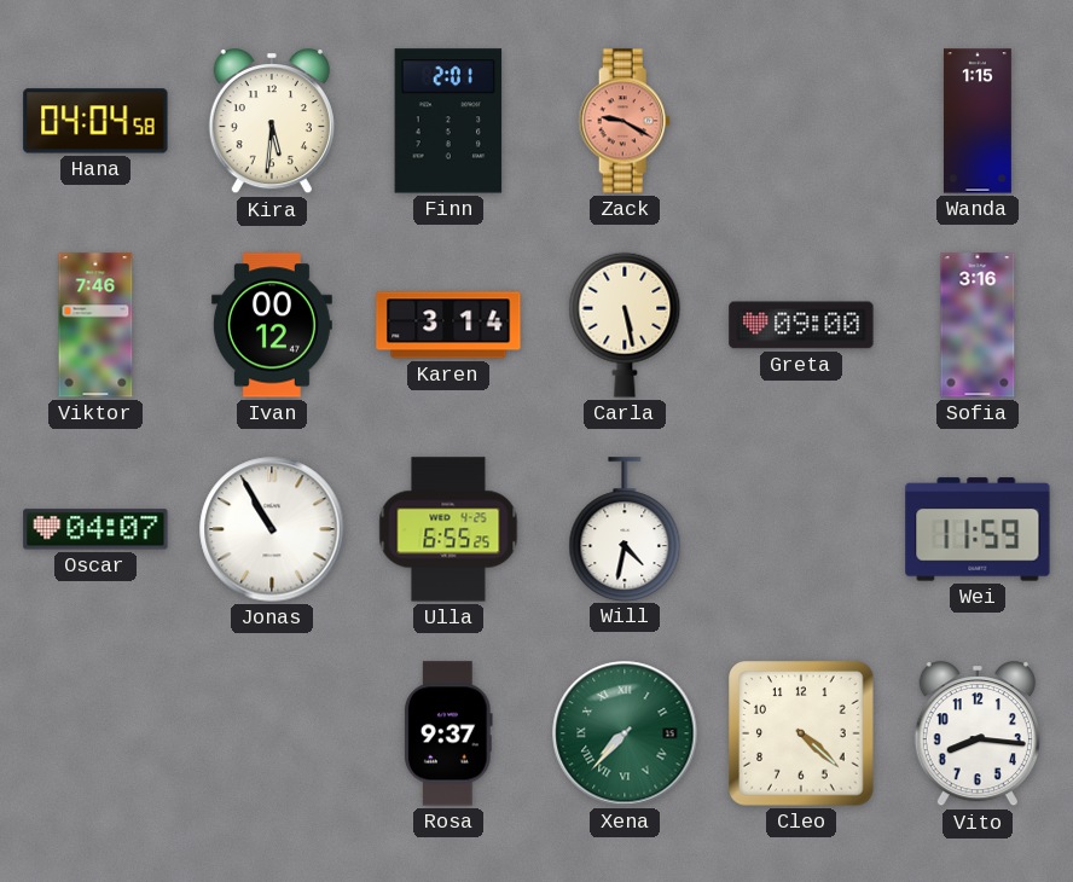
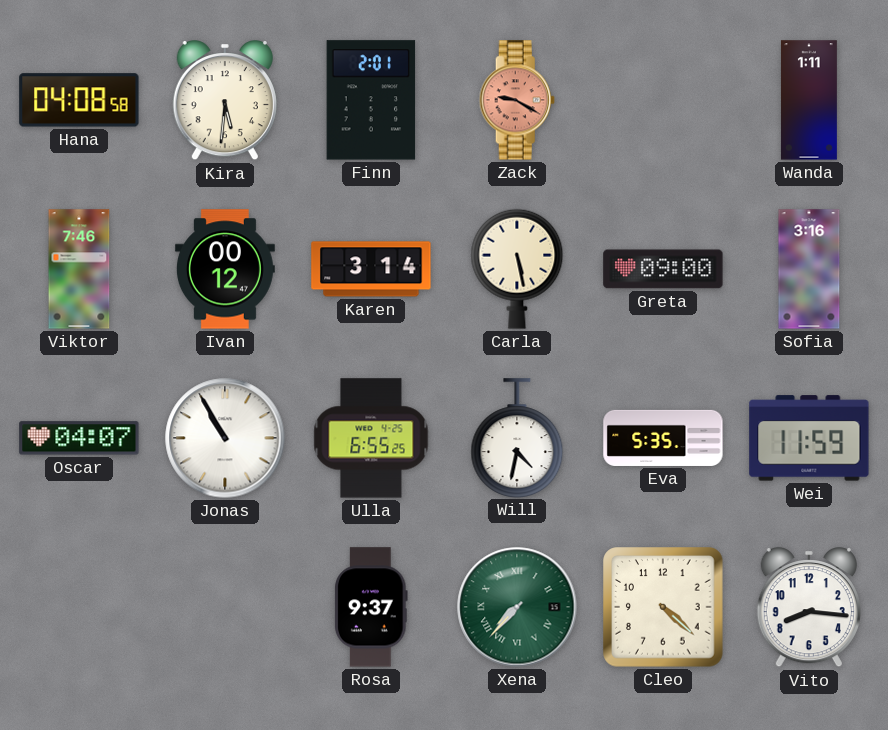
Hana: 04:04 -> 04:08
Wanda: 1:15 -> 1:11
Eva: none -> 5:35
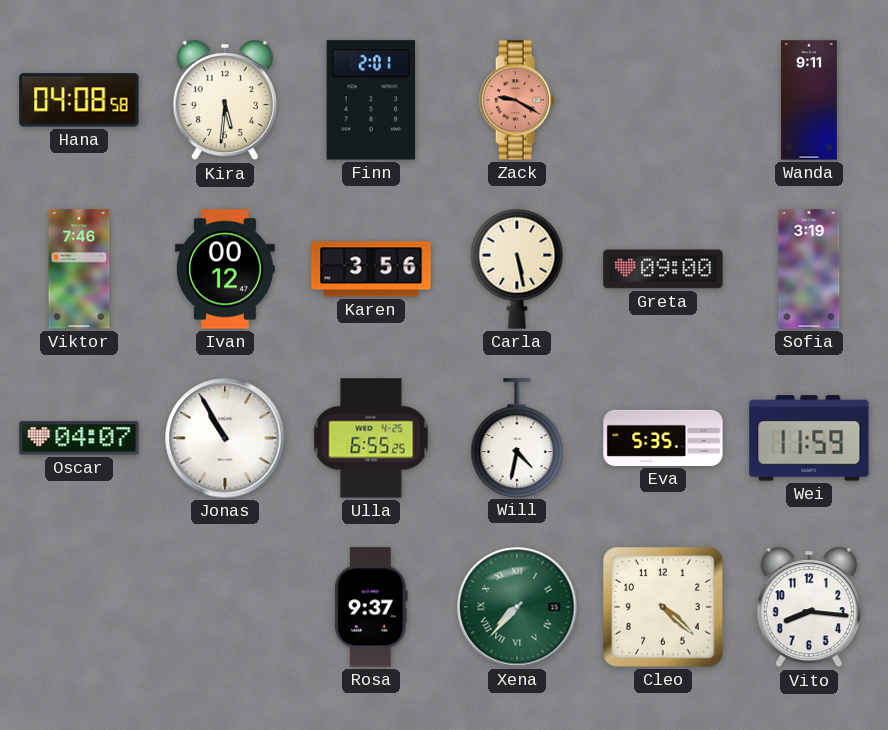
Wanda: 1:11 -> 9:11
Karen: 3:14 -> 3:56
Sofia: 3:16 -> 3:19
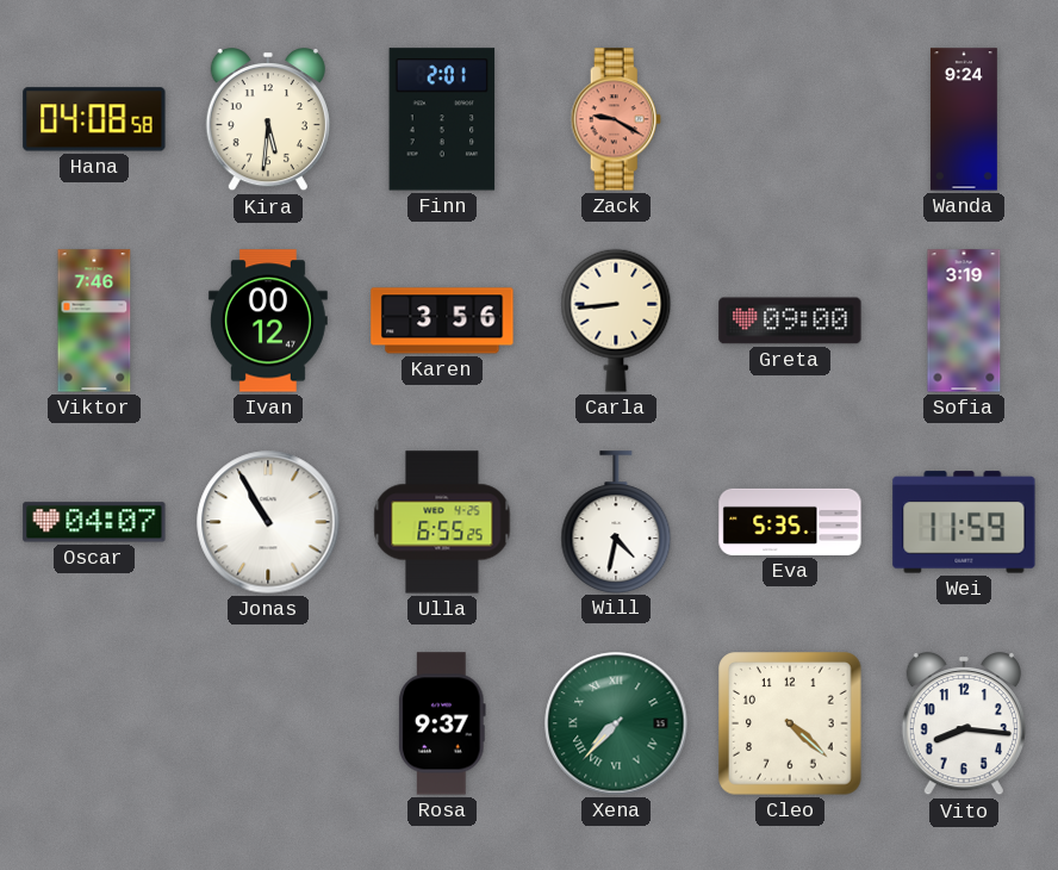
Wanda: 9:11 -> 9:24
Carla: 5:28 -> 8:44
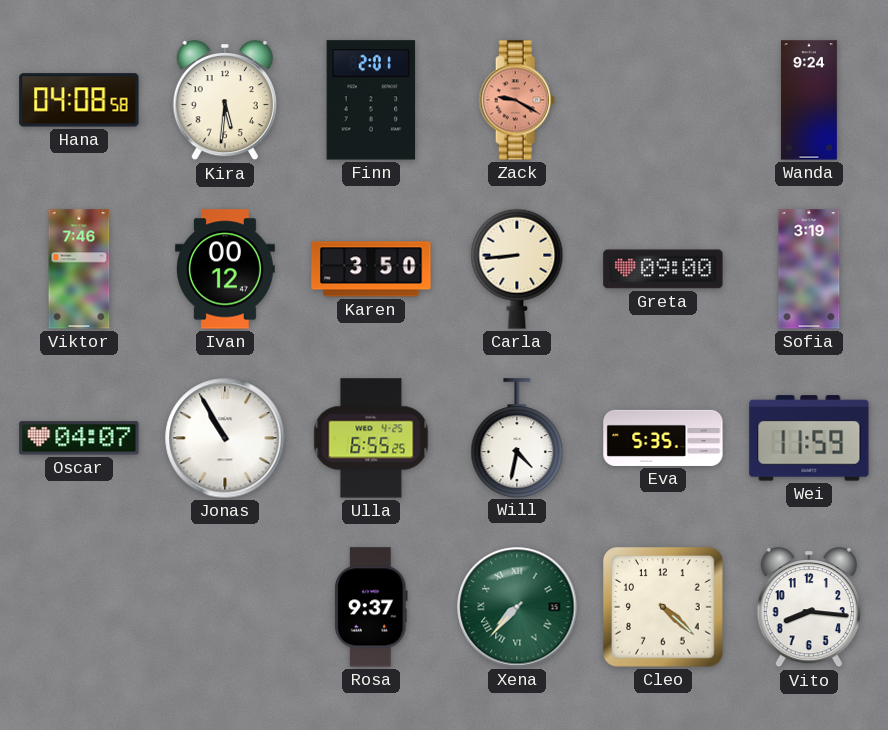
Karen: 3:56 -> 3:50
